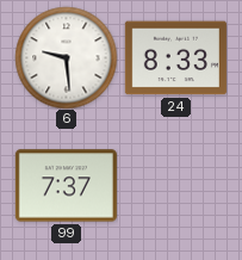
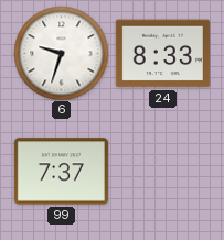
6: 9:29 -> 9:33
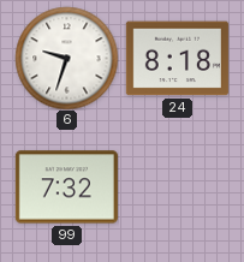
24: 8:33 -> 8:18
99: 7:37 -> 7:32
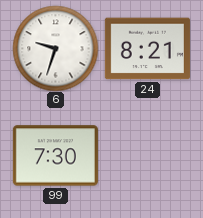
24: 8:18 -> 8:21
99: 7:32 -> 7:30
